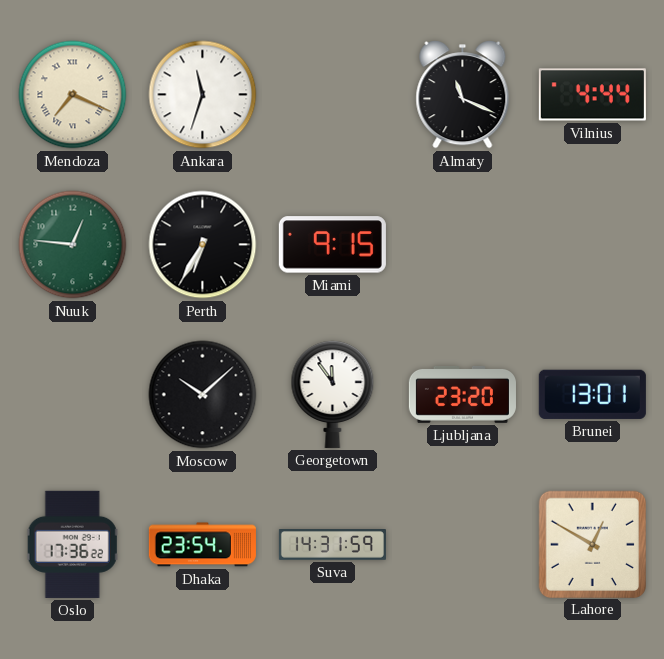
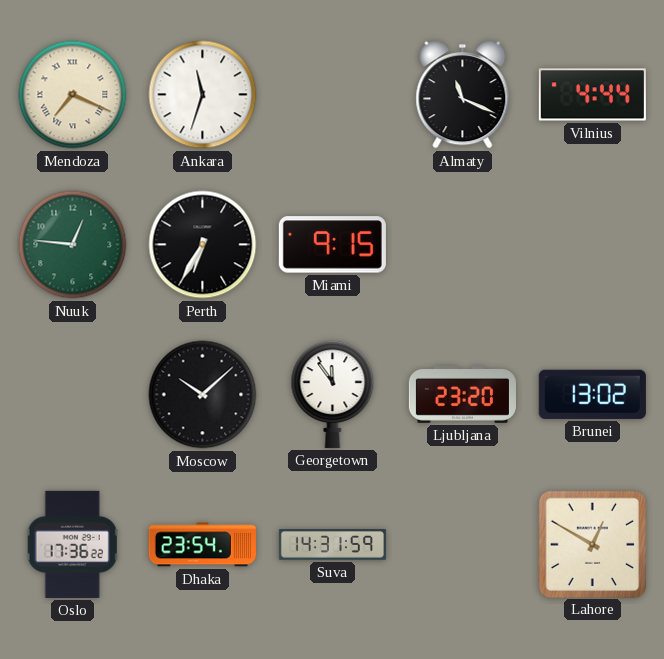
Brunei: 13:01 -> 13:02
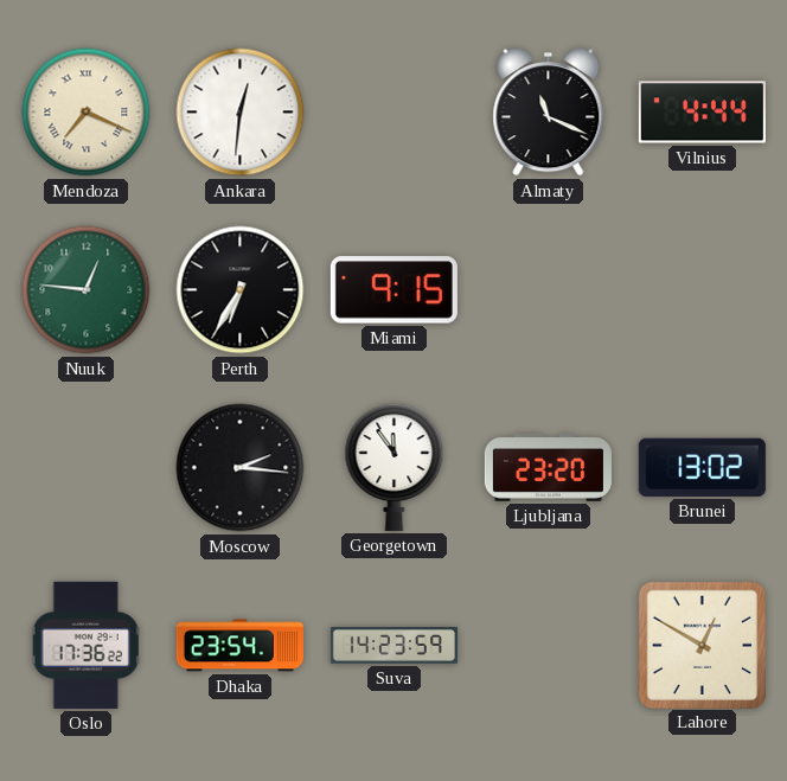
Ankara: 11:33 -> 12:31
Moscow: 10:08 -> 2:16
Suva: 14:31 -> 14:23
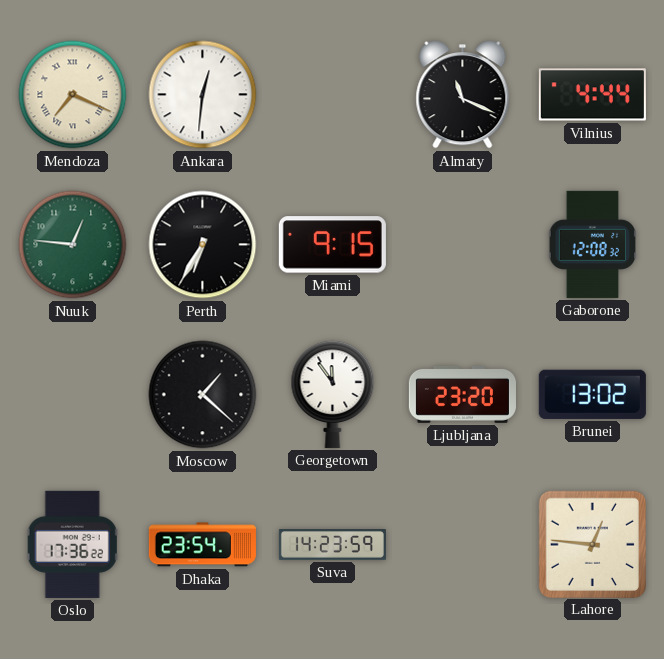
Gaborone: none -> 12:08
Moscow: 2:16 -> 1:22
Lahore: 12:50 -> 12:46
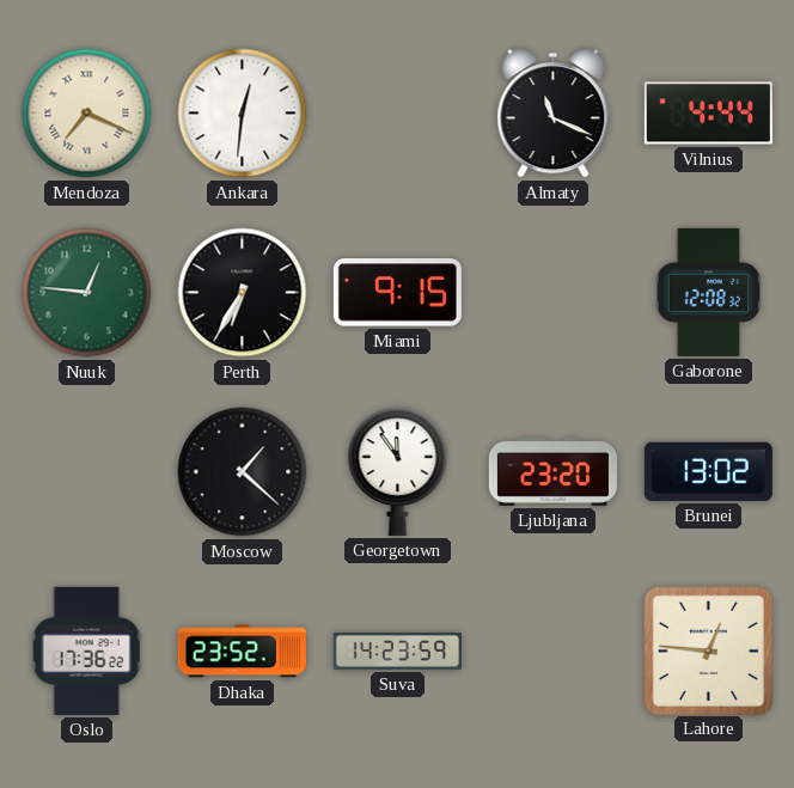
Dhaka: 23:54 -> 23:52
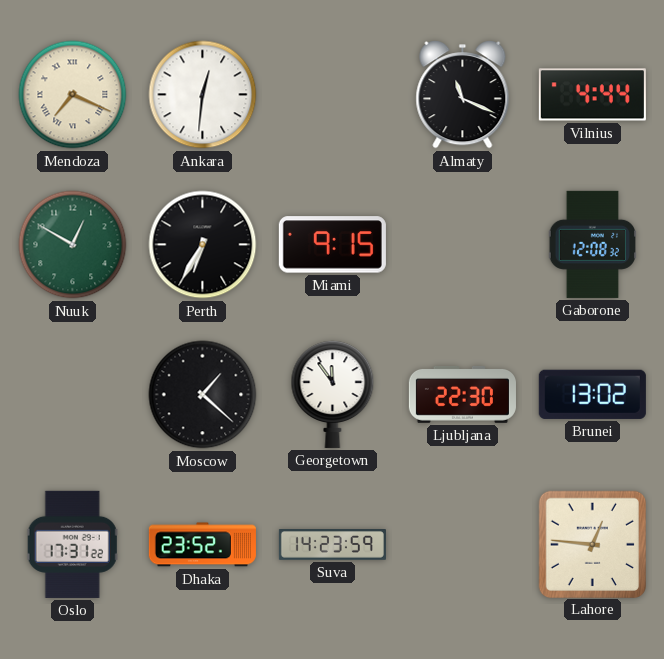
Nuuk: 12:46 -> 12:50
Ljubljana: 23:20 -> 22:30
Oslo: 17:36 -> 17:31
